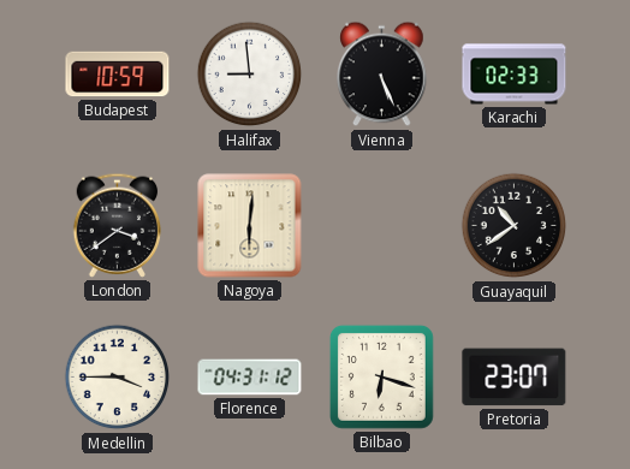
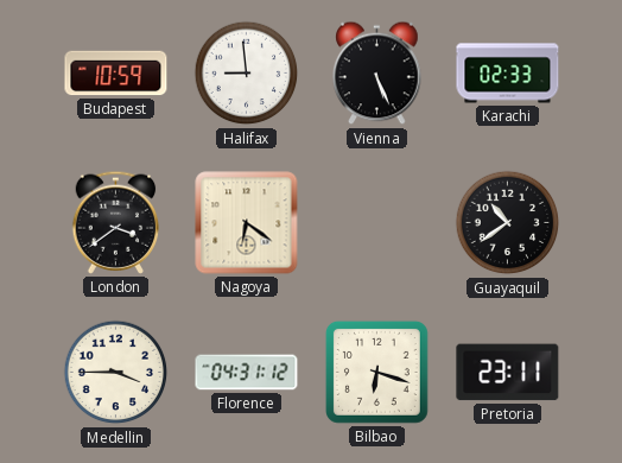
Nagoya: 6:01 -> 6:21
Pretoria: 23:07 -> 23:11
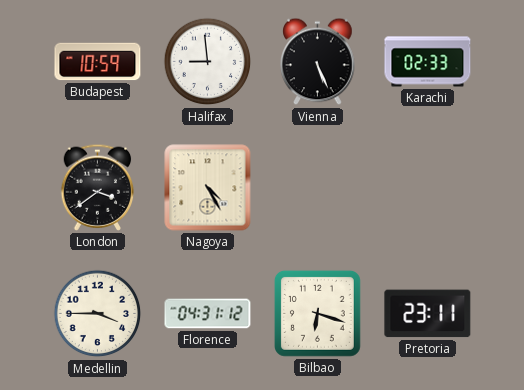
Nagoya: 6:21 -> 4:25
Guayaquil: 10:39 -> none
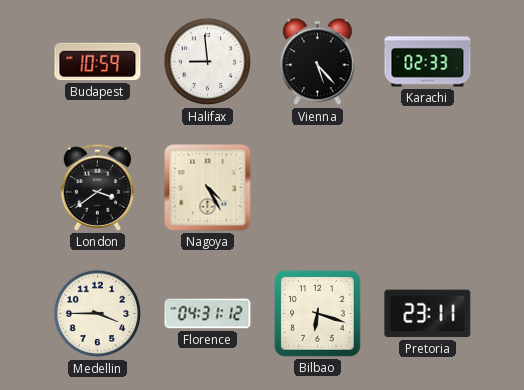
Vienna: 5:26 -> 5:23
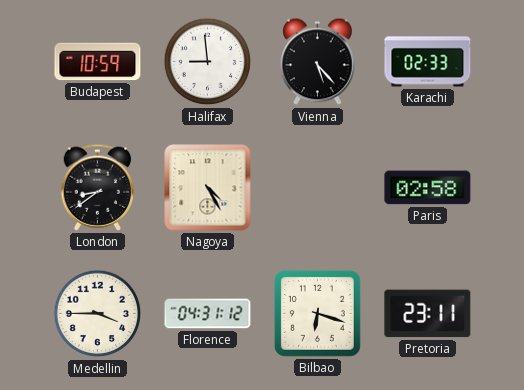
London: 3:39 -> 8:39
Paris: none -> 02:58
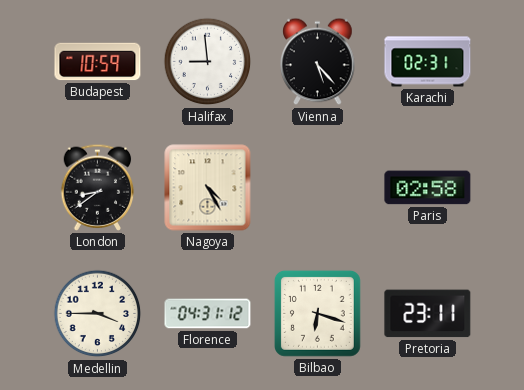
Karachi: 02:33 -> 02:31
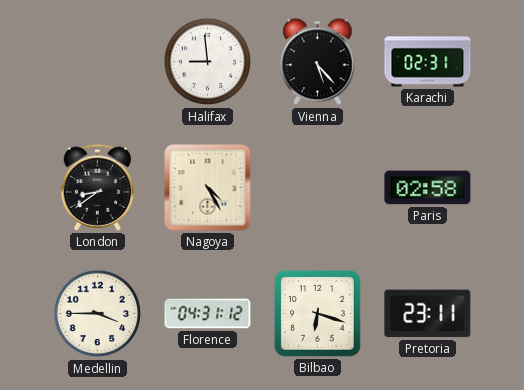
Budapest: 10:59 -> none
